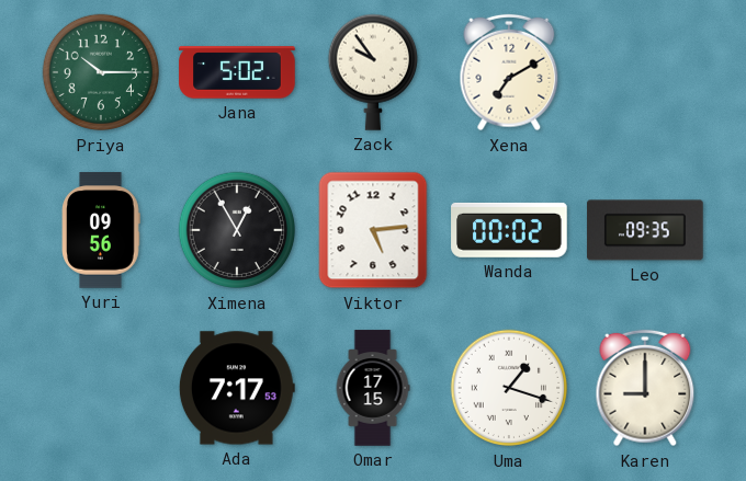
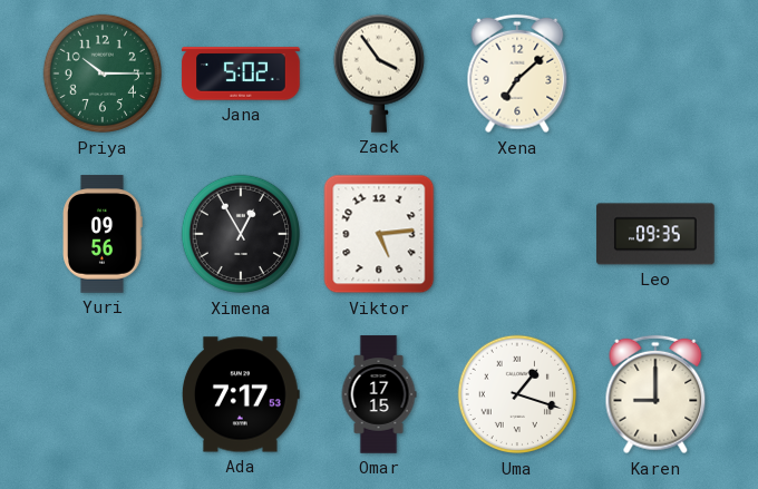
Zack: 9:54 -> 3:54
Xena: 7:10 -> 7:08
Wanda: 00:02 -> none
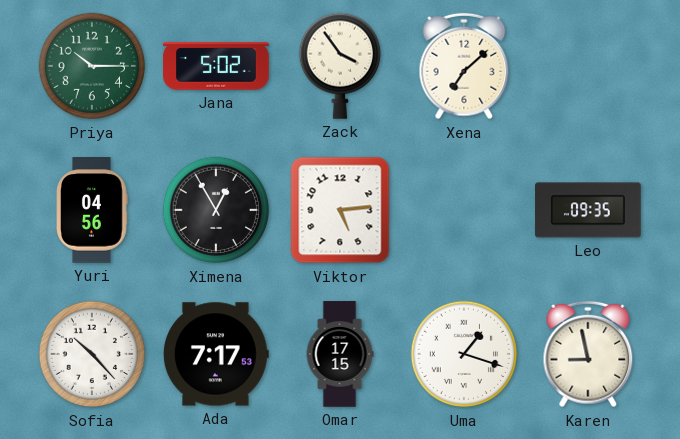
Yuri: 09:56 -> 04:56
Sofia: none -> 10:23
Karen: 9:00 -> 8:58
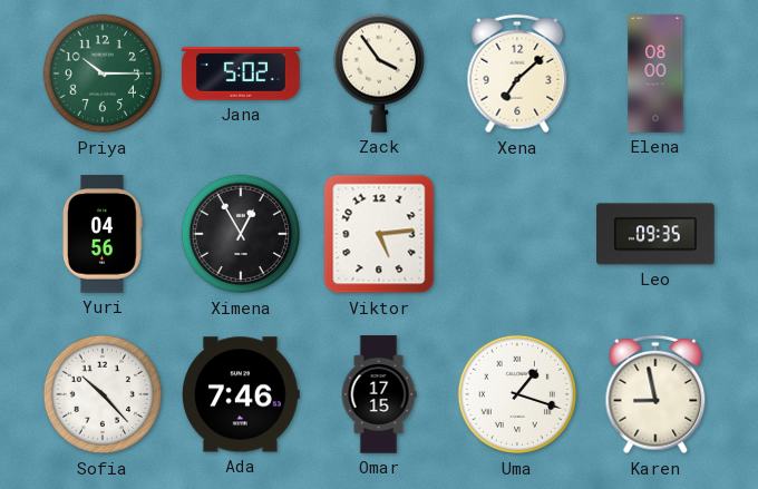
Elena: none -> 08:00
Ada: 7:17 -> 7:46
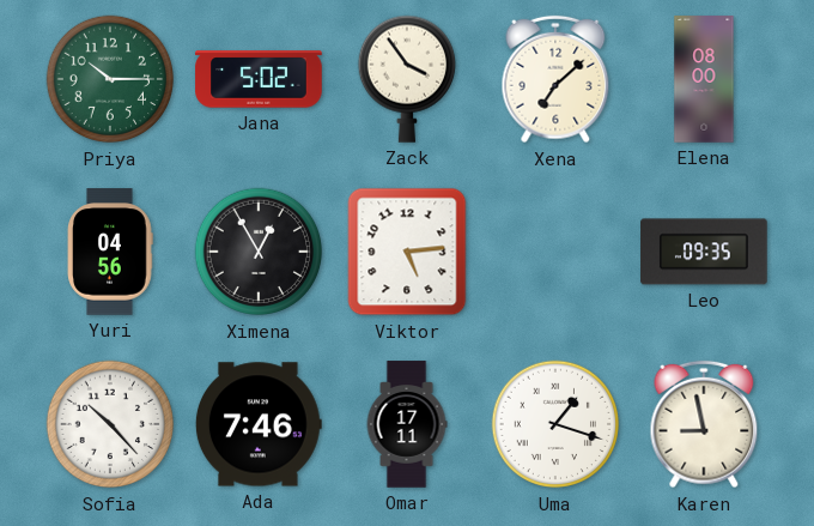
Omar: 17:15 -> 17:11
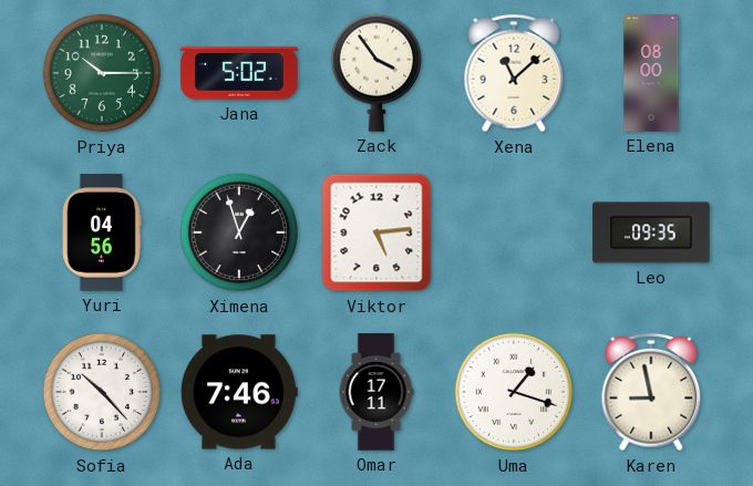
Xena: 7:08 -> 11:08
Ximena: 12:55 -> 12:57
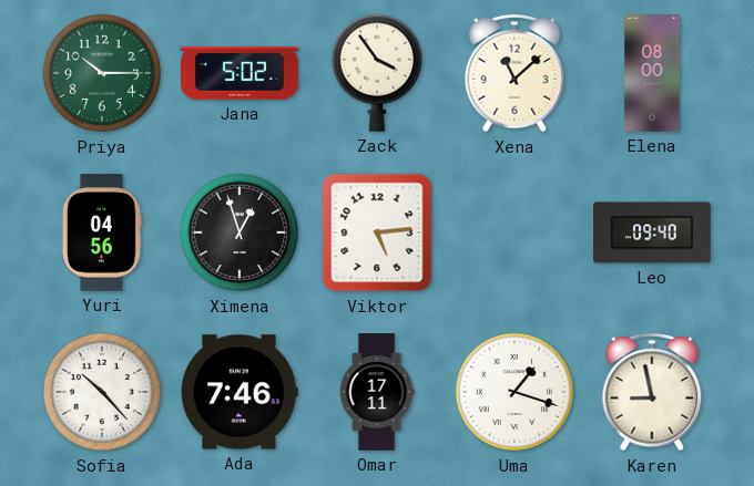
Leo: 09:35 -> 09:40
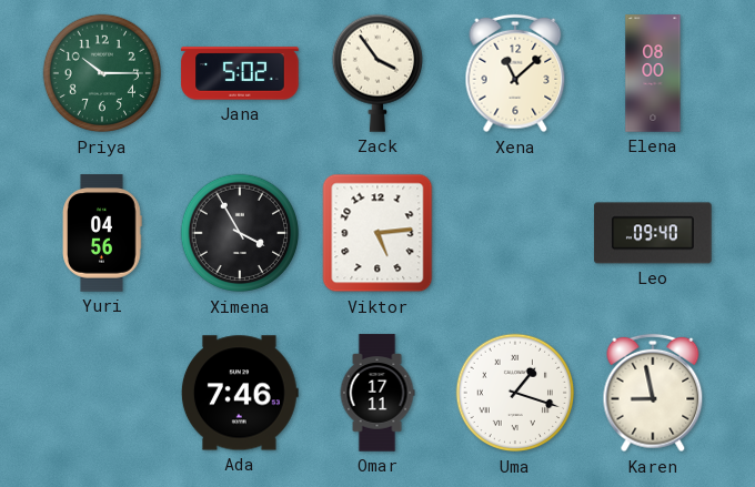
Ximena: 12:57 -> 3:55
Sofia: 10:23 -> none
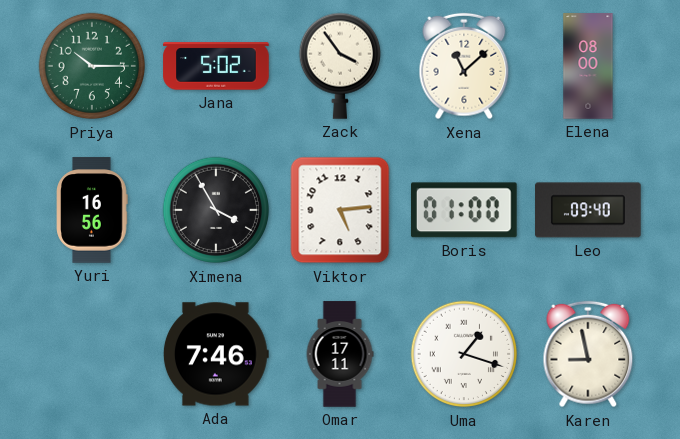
Yuri: 04:56 -> 16:56
Boris: none -> 01:00
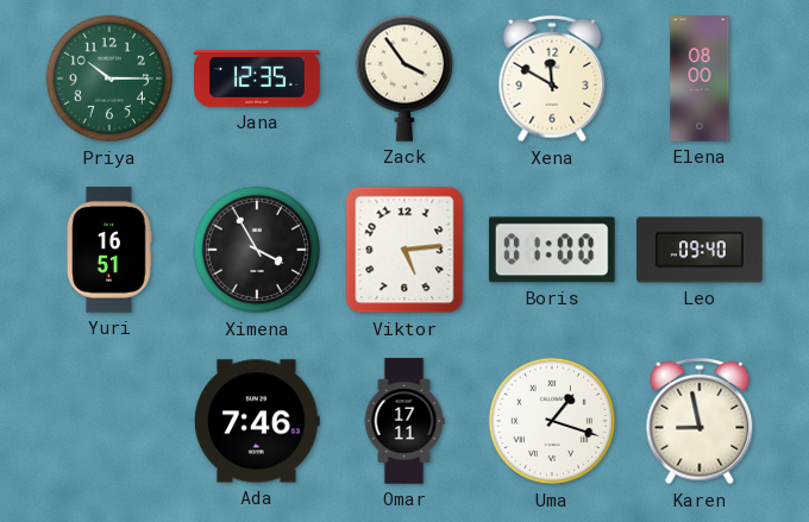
Jana: 5:02 -> 12:35
Xena: 11:08 -> 11:50
Yuri: 16:56 -> 16:51
